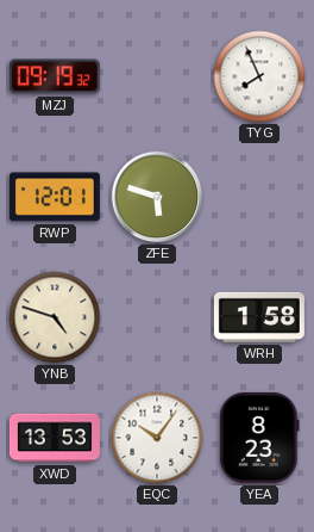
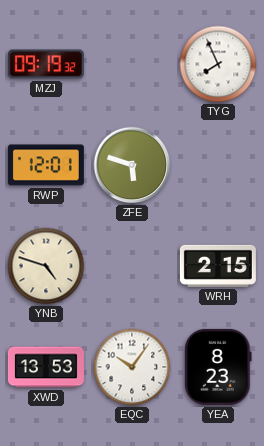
WRH: 1:58 -> 2:15
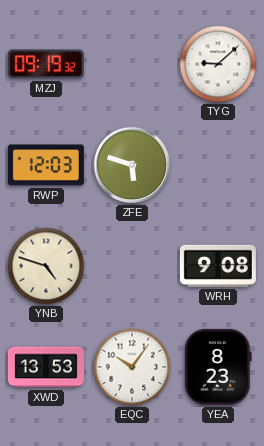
TYG: 7:56 -> 9:08
RWP: 12:01 -> 12:03
WRH: 2:15 -> 9:08
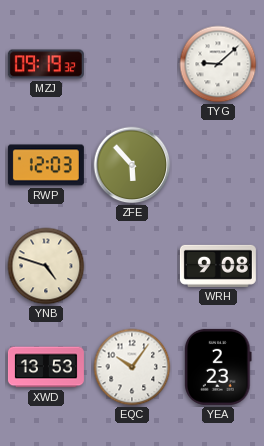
ZFE: 5:48 -> 5:53
YEA: 8:23 -> 2:23
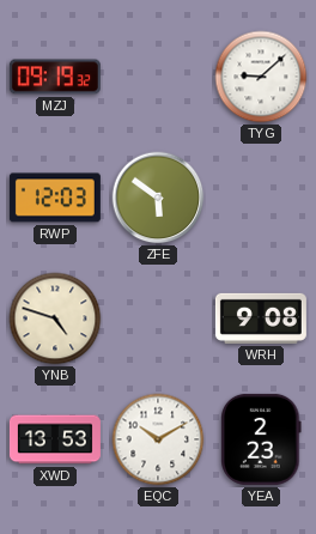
ZFE: 5:53 -> 5:51
EQC: 10:06 -> 10:10
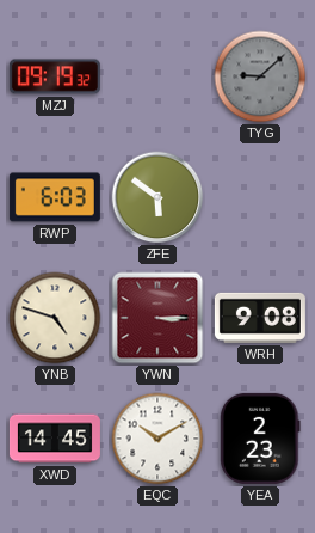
TYG dial: white -> grey
RWP: 12:03 -> 6:03
YWN: none -> 3:15
XWD: 13:53 -> 14:45
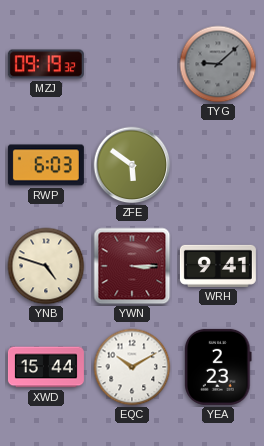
WRH: 9:08 -> 9:41
XWD: 14:45 -> 15:44
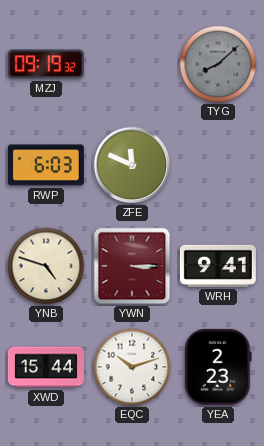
TYG: 9:08 -> 8:08
ZFE: 5:51 -> 11:49
EQC: 10:10 -> 10:12
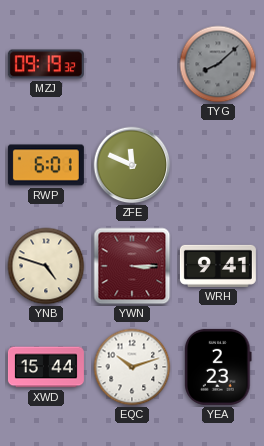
RWP: 6:03 -> 6:01
